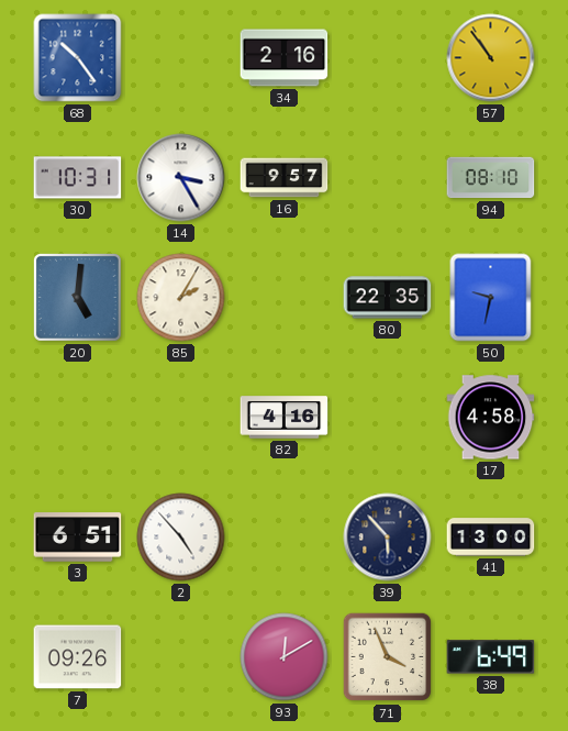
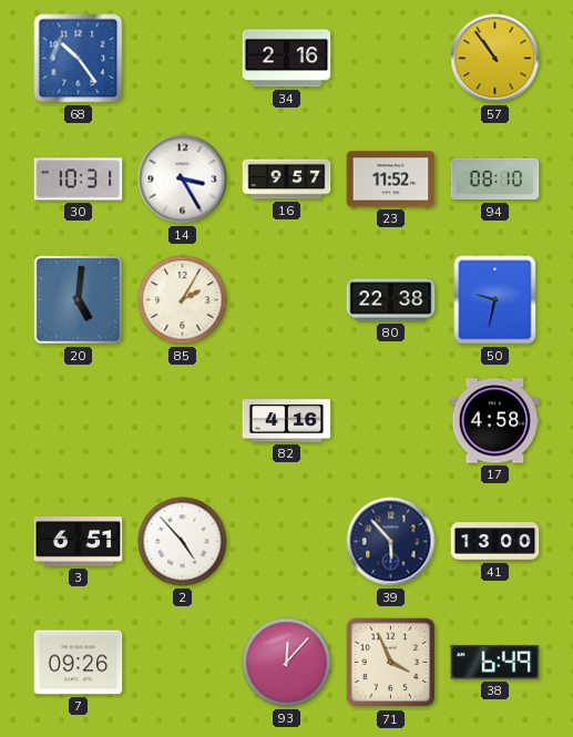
23: none -> 11:52
80: 22:35 -> 22:38
93: 12:10 -> 12:07
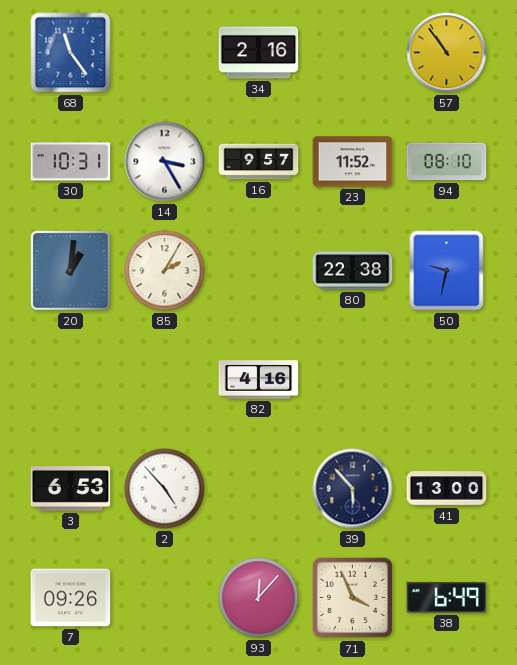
68: 10:24 -> 11:24
20: 5:01 -> 1:01
17: 4:58 -> none
3: 6:51 -> 6:53
